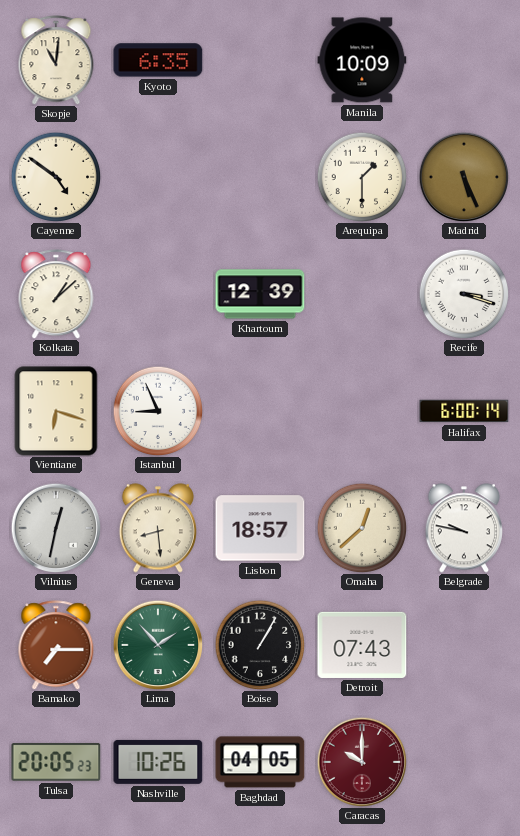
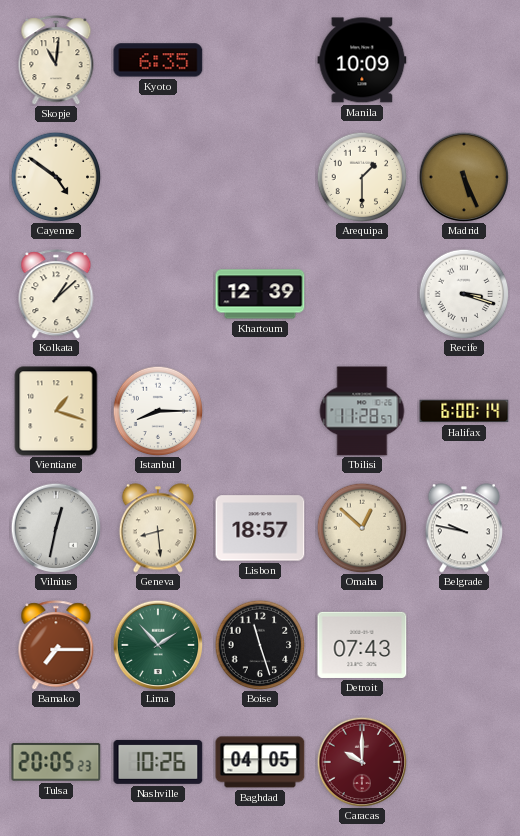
Vientiane: 6:18 -> 1:18
Istanbul: 8:56 -> 8:15
Tbilisi: none -> 11:28
Omaha: 12:38 -> 12:52
Boise: 1:05 -> 11:27
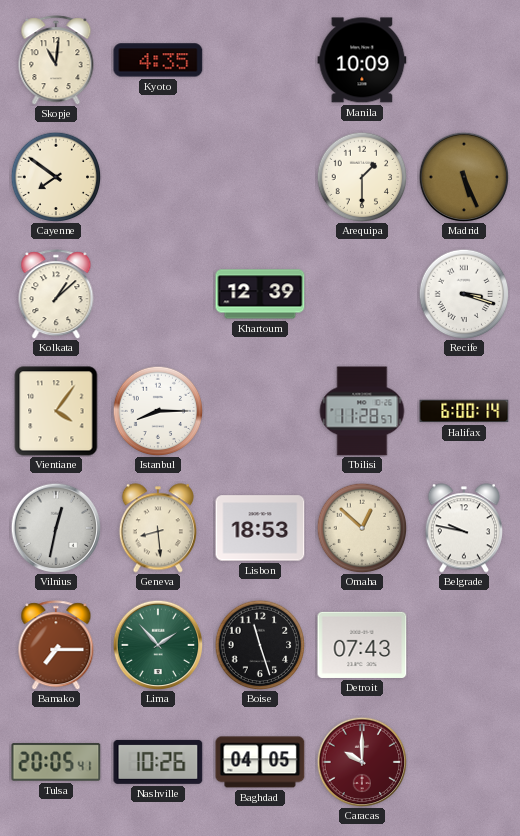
Kyoto: 6:35 -> 4:35
Cayenne: 4:51 -> 7:51
Vientiane: 1:18 -> 4:06
Lisbon: 18:57 -> 18:53
Tulsa: 20:05:23 -> 20:05:41
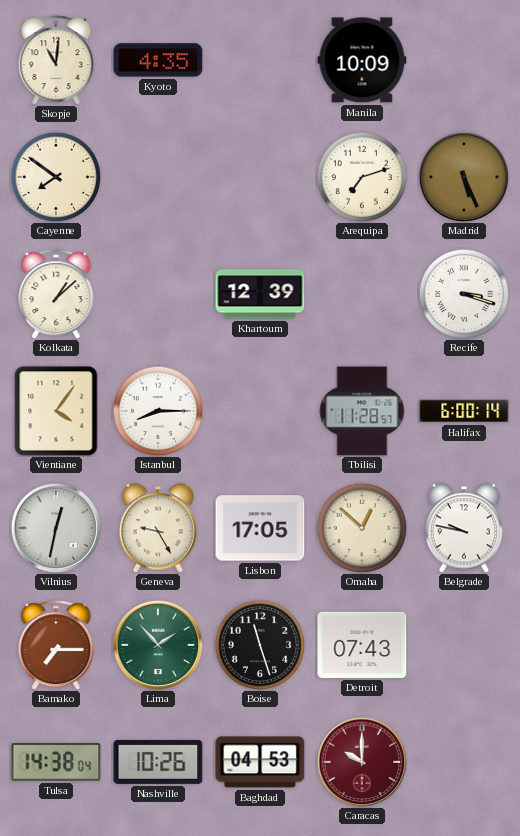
Arequipa: 1:30 -> 7:12
Geneva: 8:29 -> 9:25
Lisbon: 18:53 -> 17:05
Tulsa: 20:05 -> 14:38
Baghdad: 04:05 -> 04:53
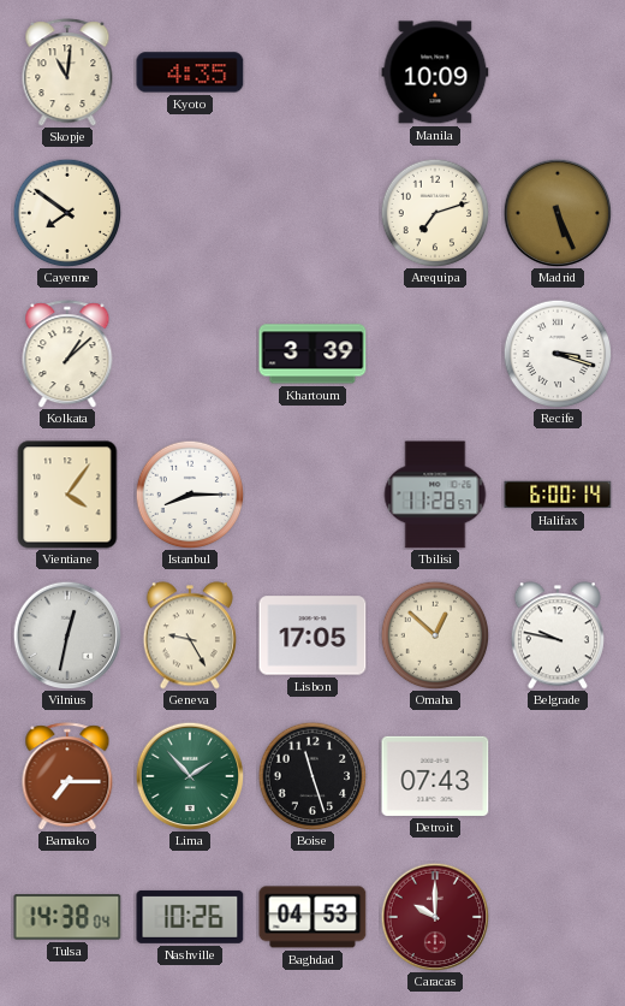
Khartoum: 12:39 -> 3:39
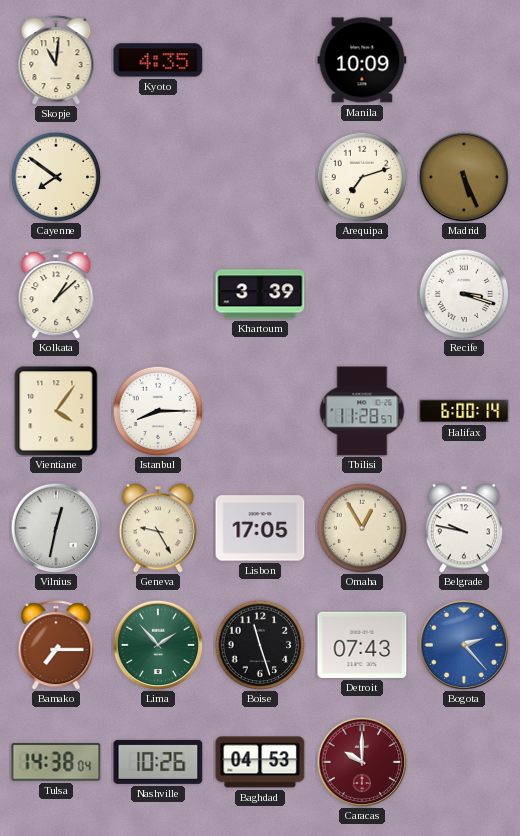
Omaha: 12:52 -> 12:55
Bogota: none -> 2:23
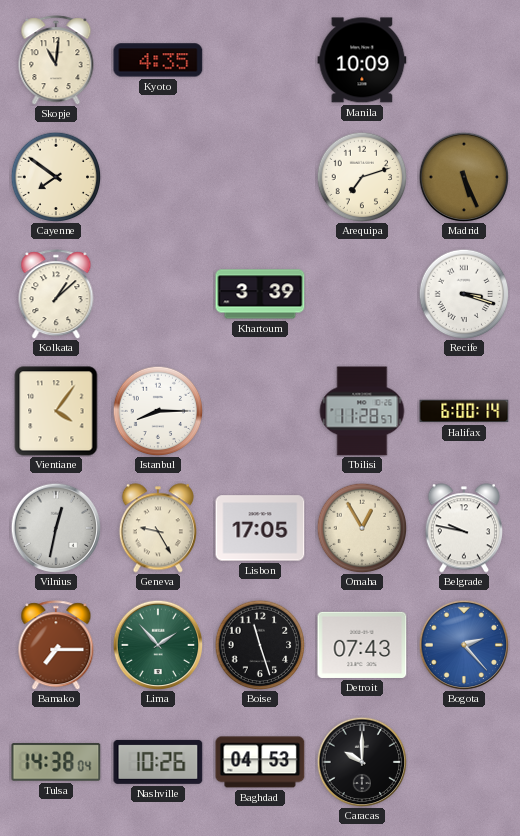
Caracas dial: burgundy -> black
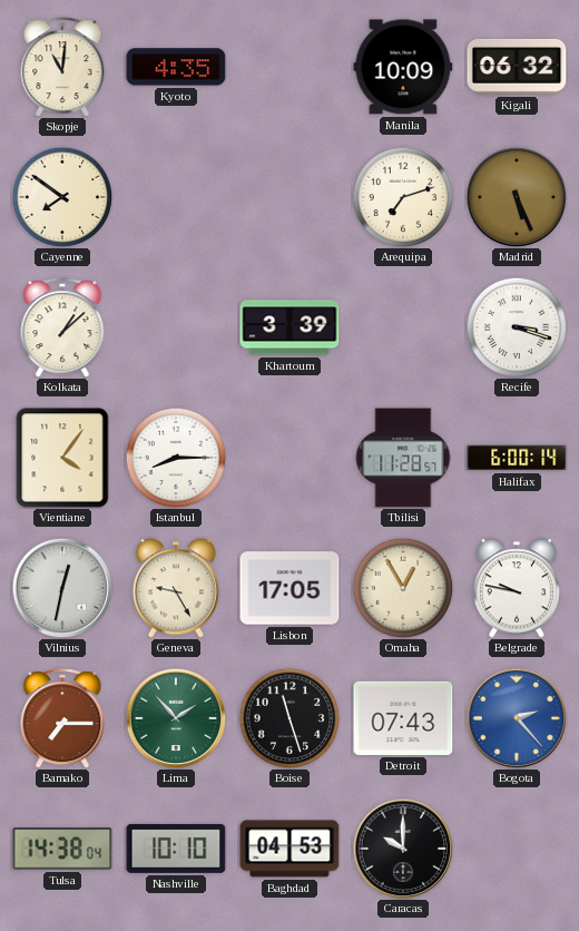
Kigali: none -> 06:32
Nashville: 10:26 -> 10:10
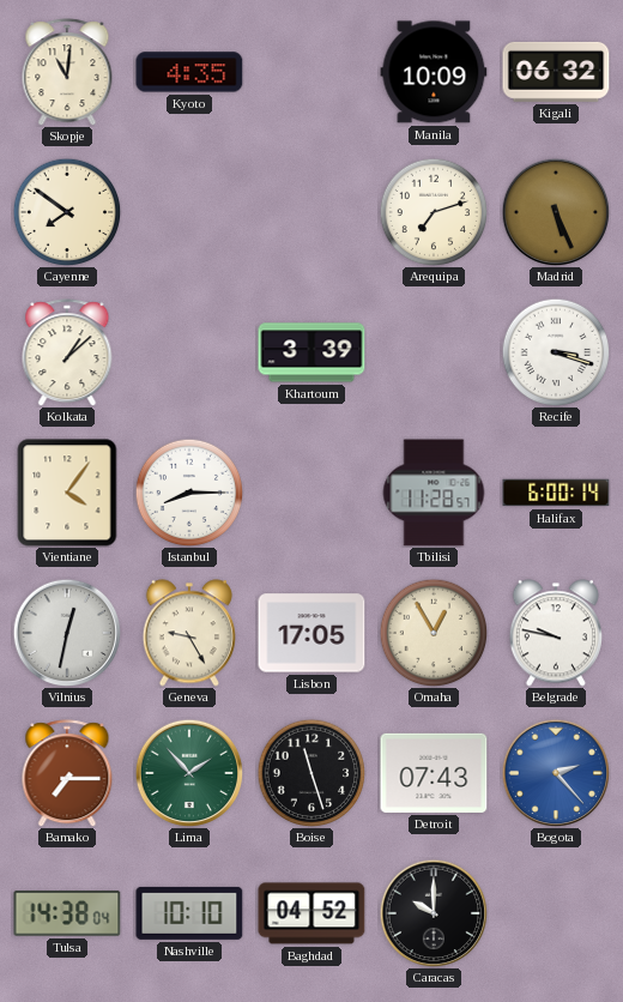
Baghdad: 04:53 -> 04:52
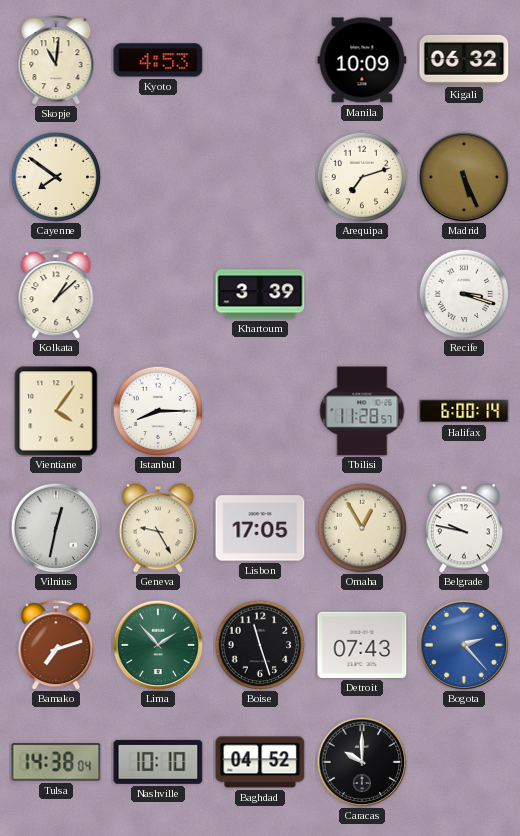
Kyoto: 4:35 -> 4:53
Bamako: 7:15 -> 7:12
